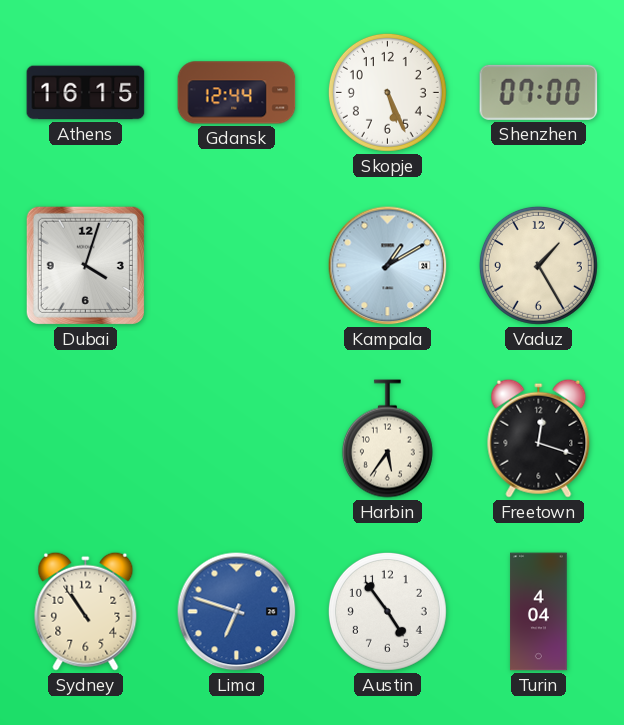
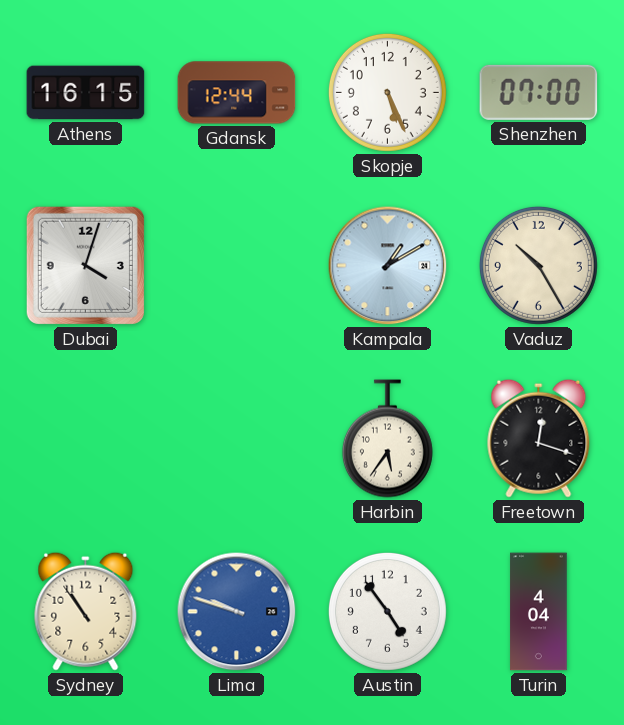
Vaduz: 1:25 -> 10:25
Lima: 6:48 -> 9:48
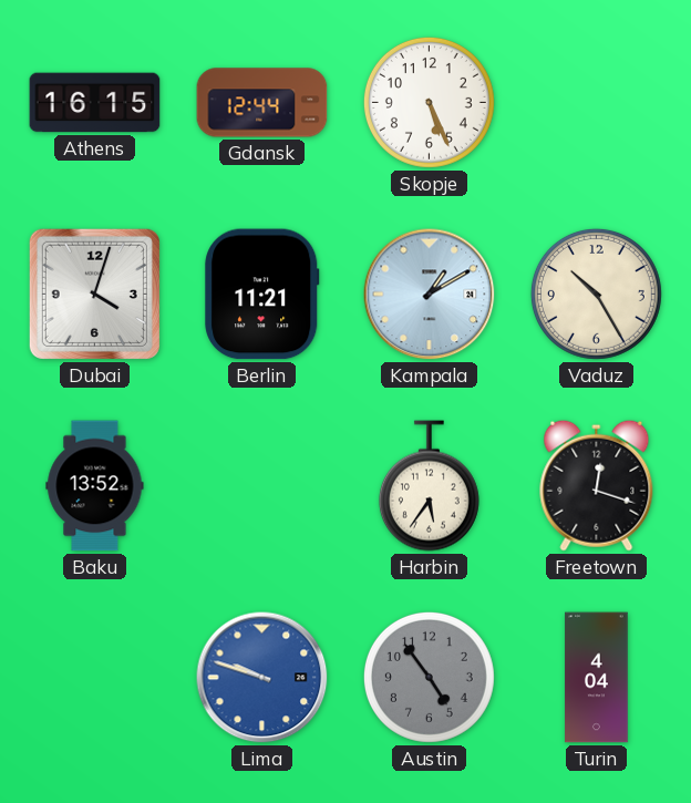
Shenzhen: 07:00 -> none
Berlin: none -> 11:21
Baku: none -> 13:52
Sydney: 10:54 -> none
Austin dial: white -> grey
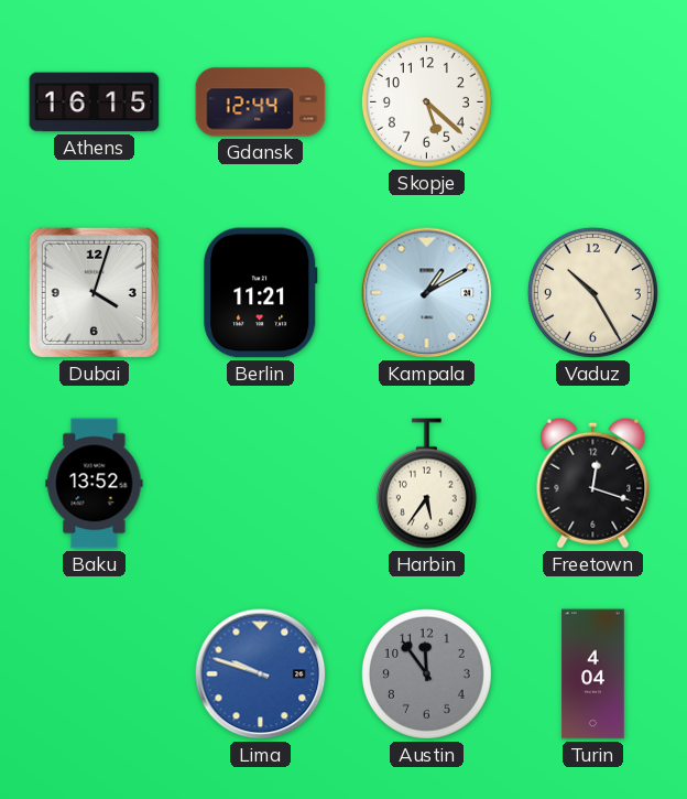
Skopje: 5:26 -> 5:22
Austin: 4:54 -> 11:54
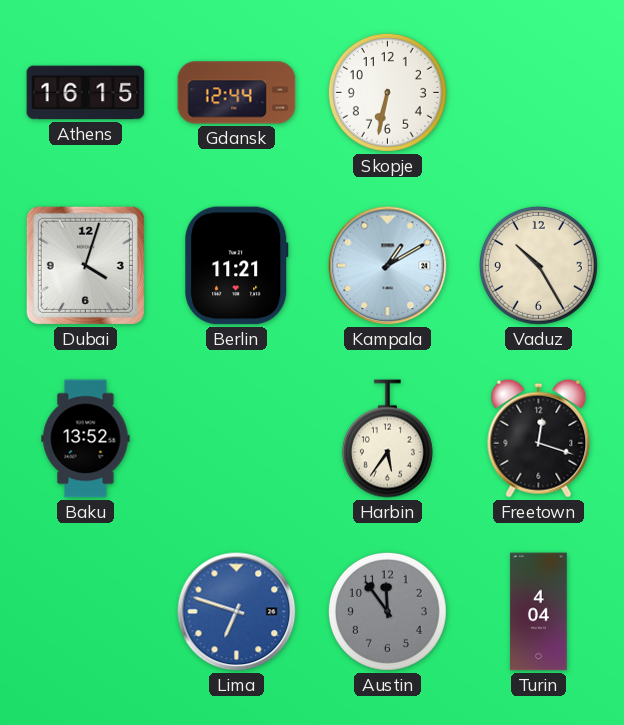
Skopje: 5:22 -> 6:32
Lima: 9:48 -> 6:48
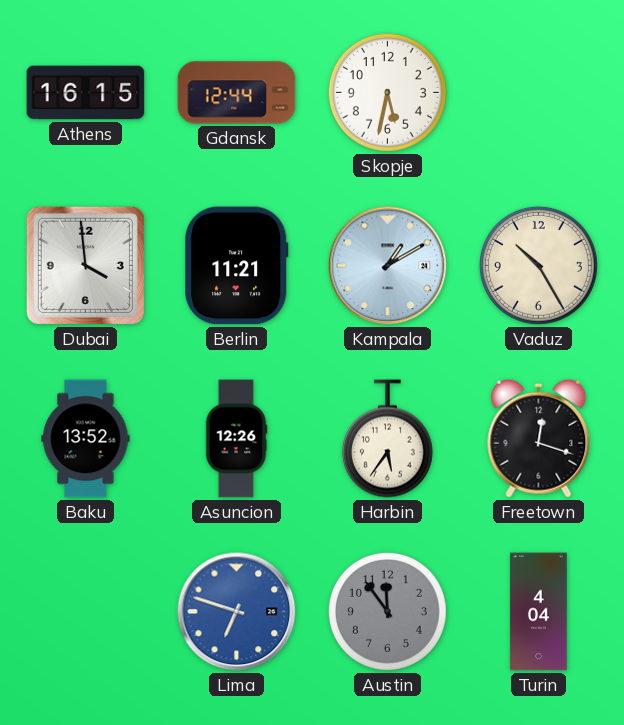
Skopje: 6:32 -> 5:32
Dubai: 4:03 -> 3:59
Asuncion: none -> 12:26
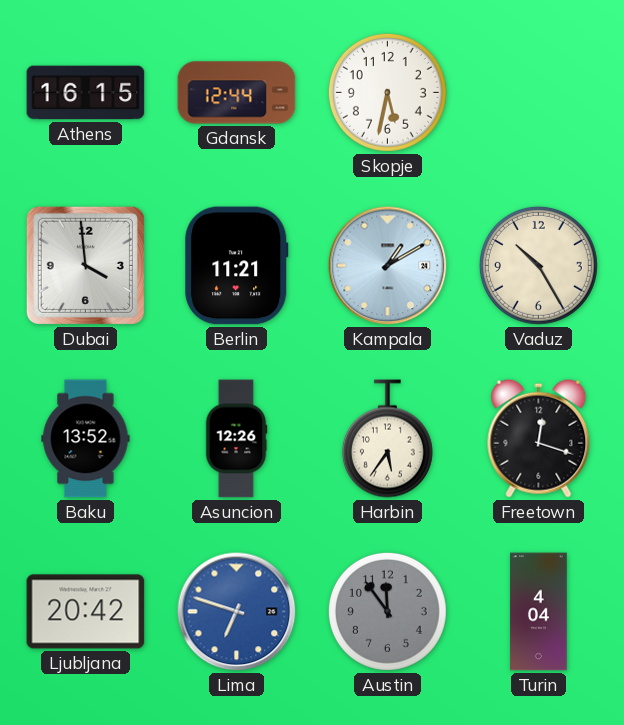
Ljubljana: none -> 20:42
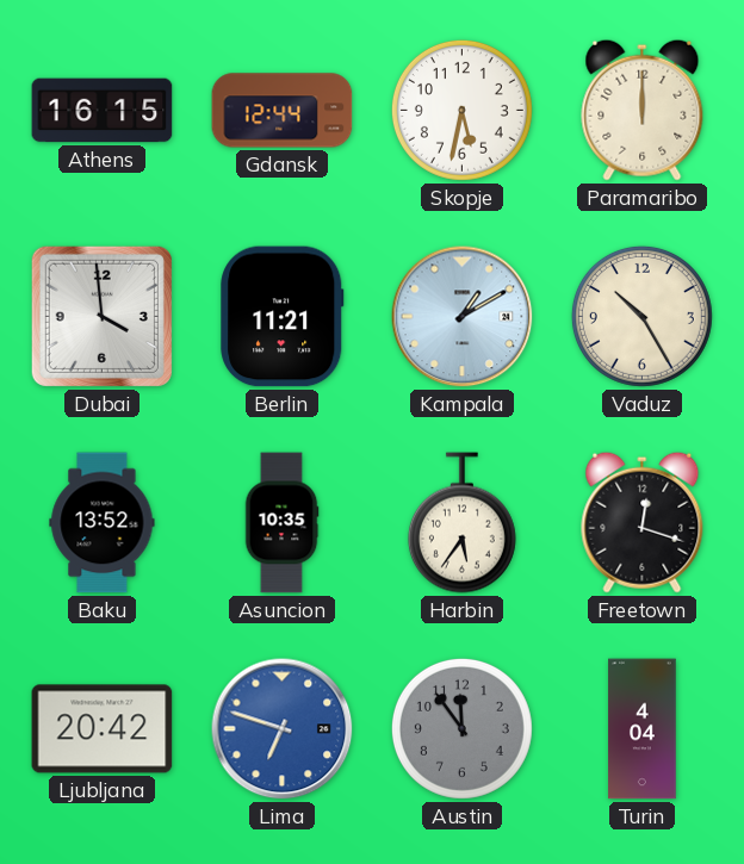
Paramaribo: none -> 12:00
Asuncion: 12:26 -> 10:35
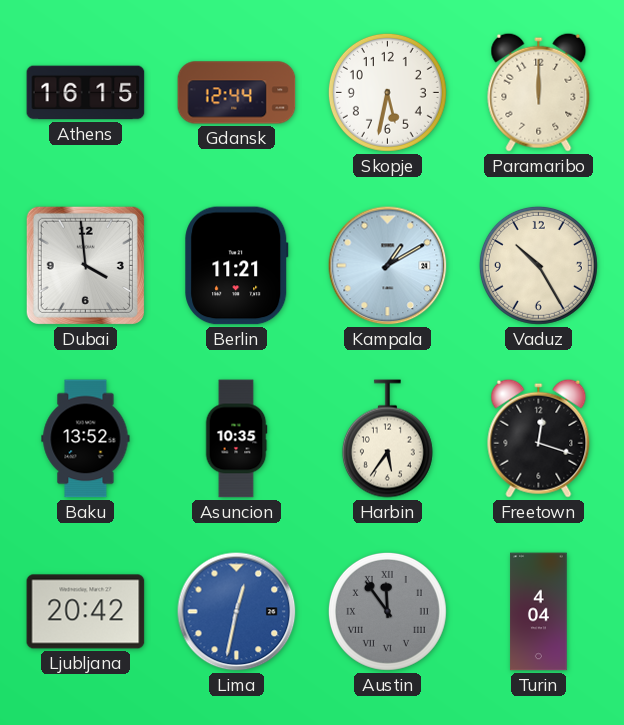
Lima: 6:48 -> 12:32
Austin numerals: Arabic -> Roman
